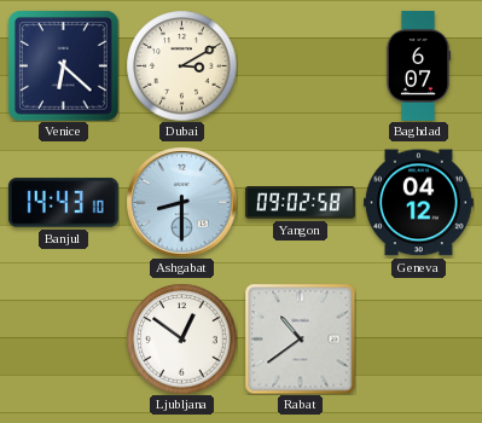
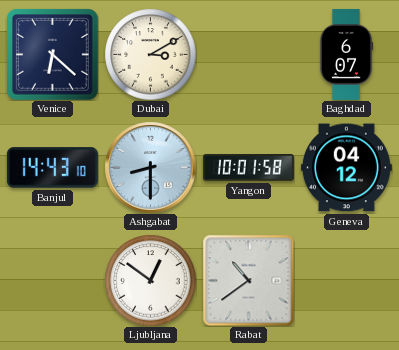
Yangon: 09:02 -> 10:01
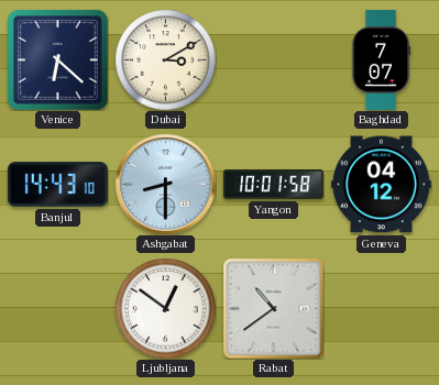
Baghdad: 6:07 -> 7:07
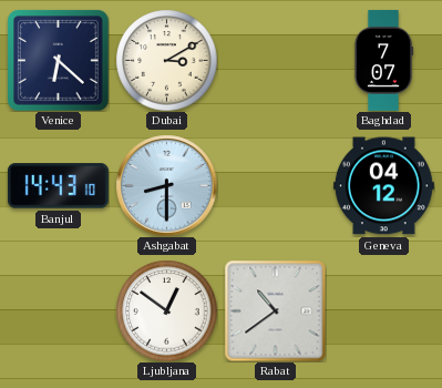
Yangon: 10:01 -> none
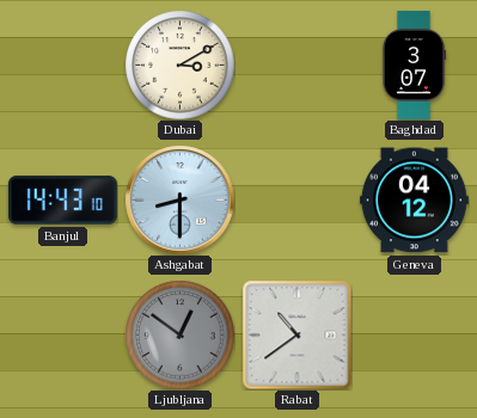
Venice: 6:22 -> none
Baghdad: 7:07 -> 3:07
Ljubljana dial: white -> grey
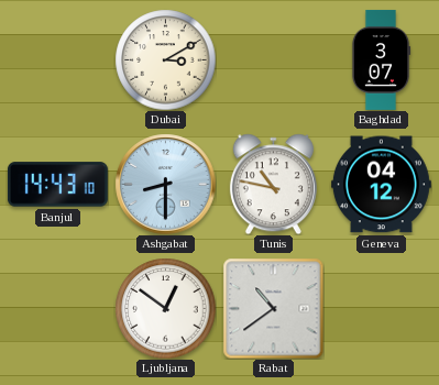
Tunis: none -> 10:47
Ljubljana dial: grey -> white
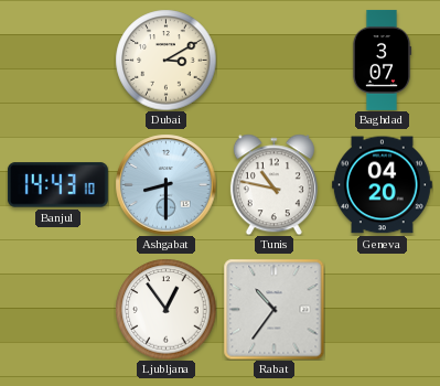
Geneva: 04:12 -> 04:20
Ljubljana: 12:51 -> 12:54
Rabat: 10:39 -> 10:36
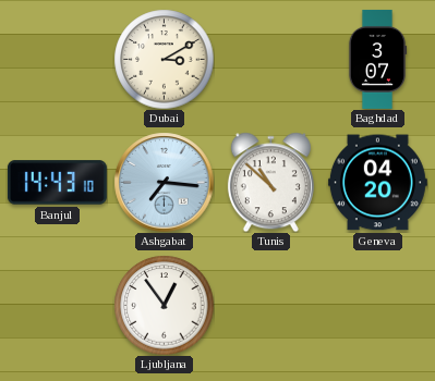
Ashgabat: 8:30 -> 7:16
Tunis: 10:47 -> 10:52
Rabat: 10:36 -> none
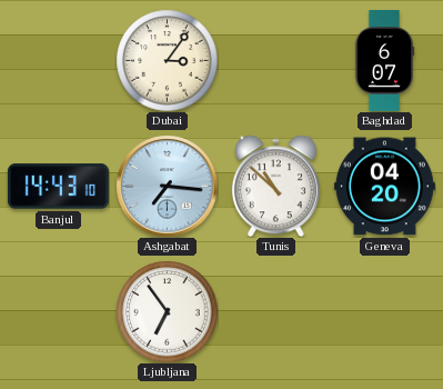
Dubai: 3:10 -> 3:06
Baghdad: 3:07 -> 6:07
Ljubljana: 12:54 -> 6:54
